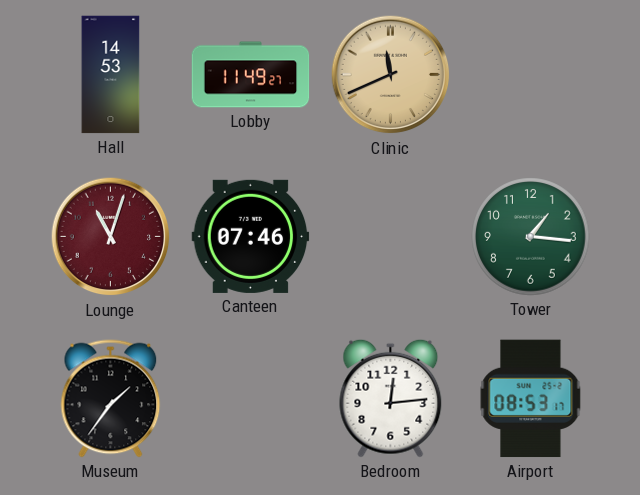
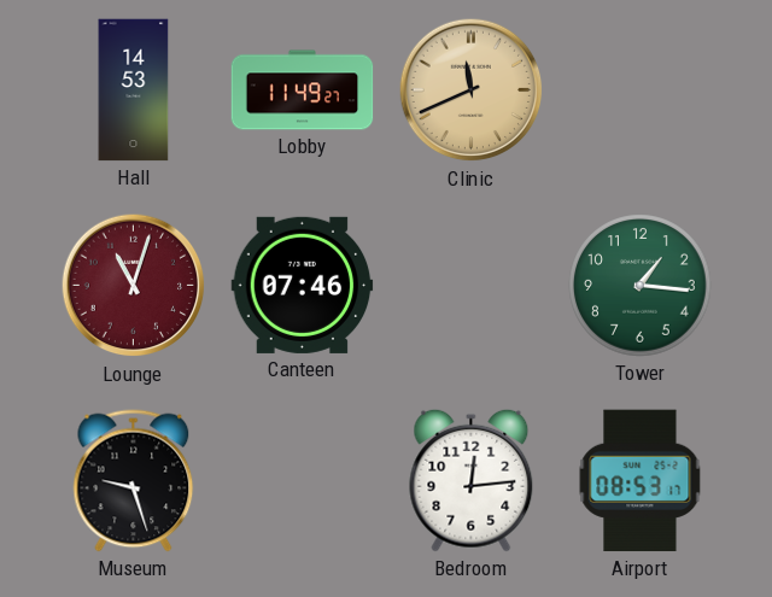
Museum: 1:36 -> 9:27
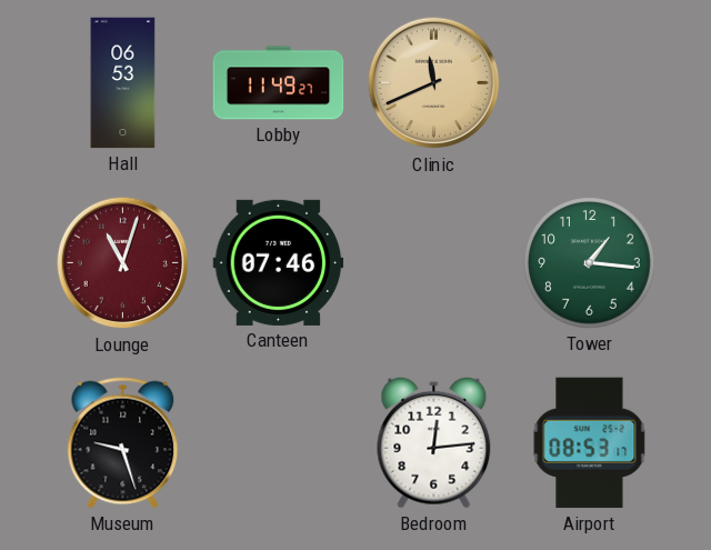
Hall: 14:53 -> 06:53
